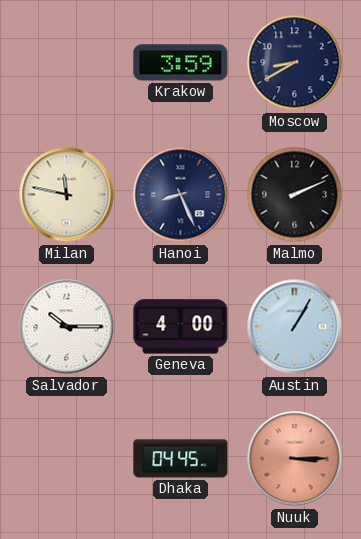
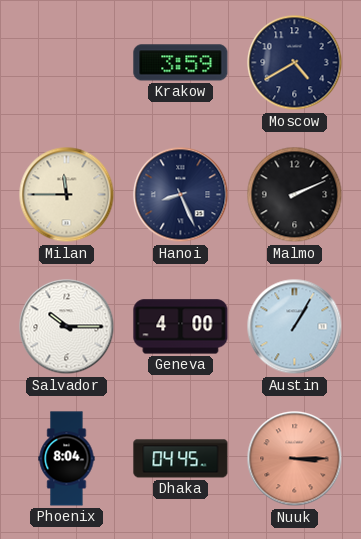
Moscow: 8:40 -> 4:40
Milan: 11:47 -> 11:45
Phoenix: none -> 8:04
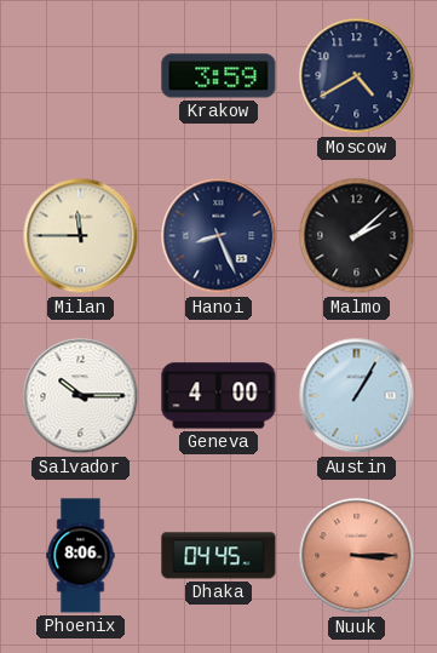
Malmo: 2:11 -> 2:08
Phoenix: 8:04 -> 8:06
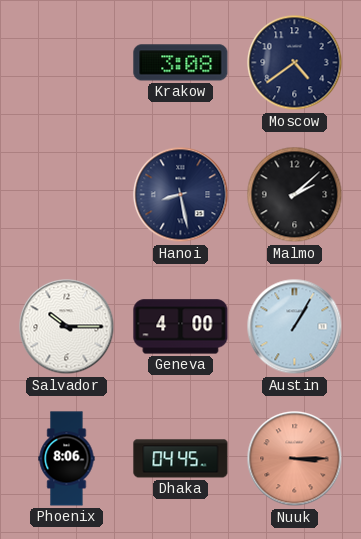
Krakow: 3:59 -> 3:08
Moscow: 4:40 -> 4:39
Milan: 11:45 -> none
Hanoi: 8:26 -> 8:28
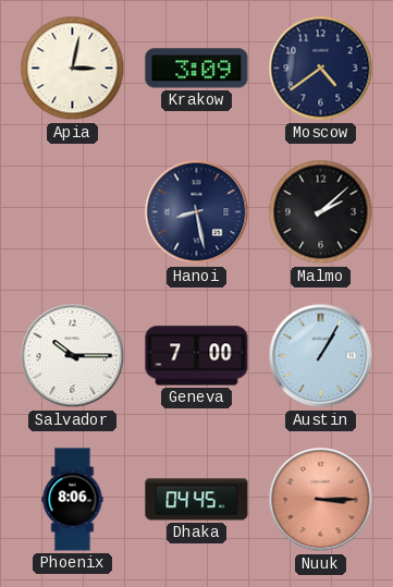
Apia: none -> 3:02
Krakow: 3:08 -> 3:09
Geneva: 4:00 -> 7:00
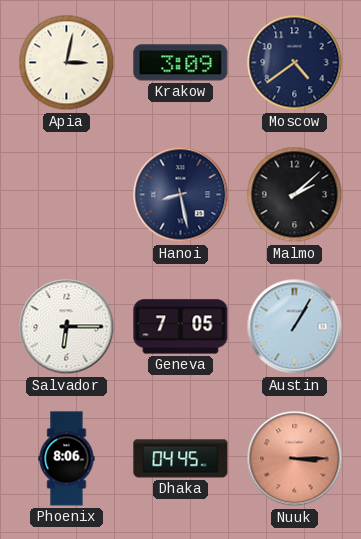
Salvador: 10:15 -> 6:15
Geneva: 7:00 -> 7:05
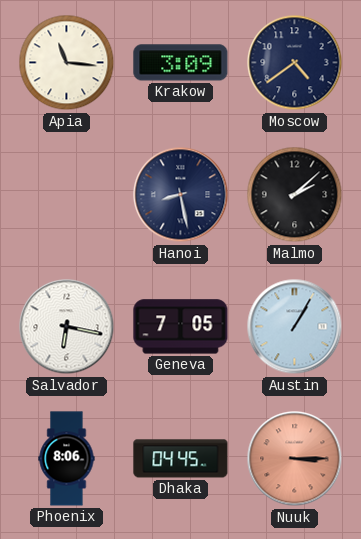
Apia: 3:02 -> 11:16
Salvador: 6:15 -> 6:17
